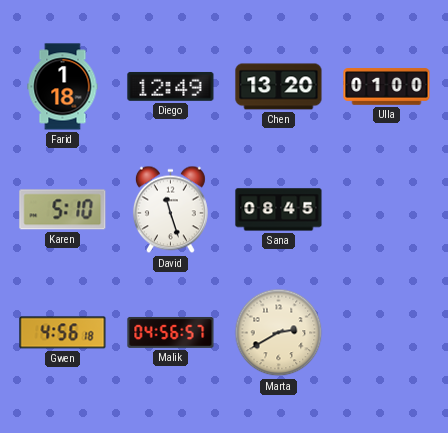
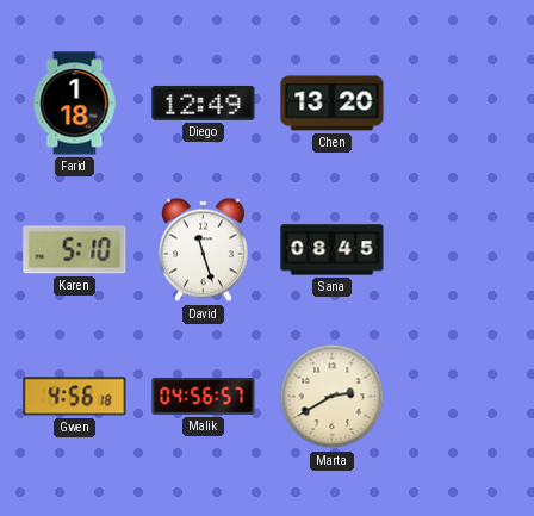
Ulla: 01:00 -> none
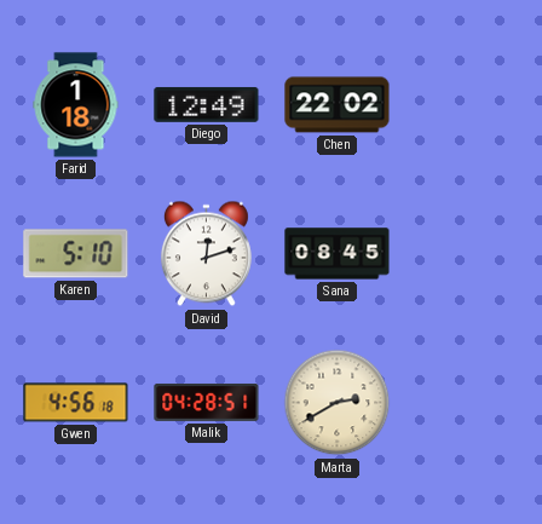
Chen: 13:20 -> 22:02
David: 11:27 -> 12:12
Malik: 04:56 -> 04:28
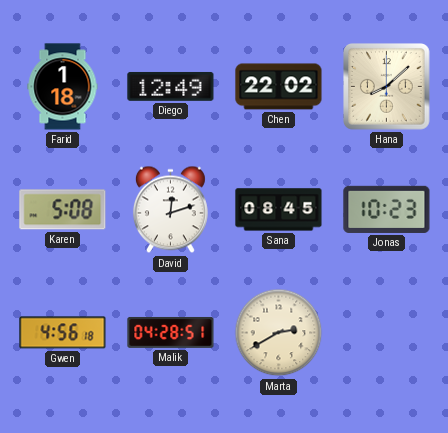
Hana: none -> 8:08
Karen: 5:10 -> 5:08
Jonas: none -> 10:23
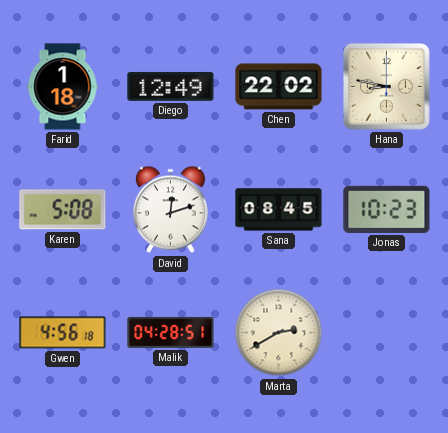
Hana: 8:08 -> 8:47
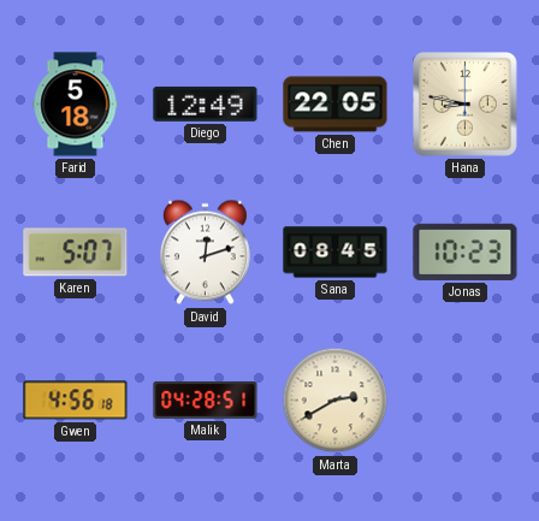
Farid: 1:18 -> 5:18
Chen: 22:02 -> 22:05
Karen: 5:08 -> 5:07
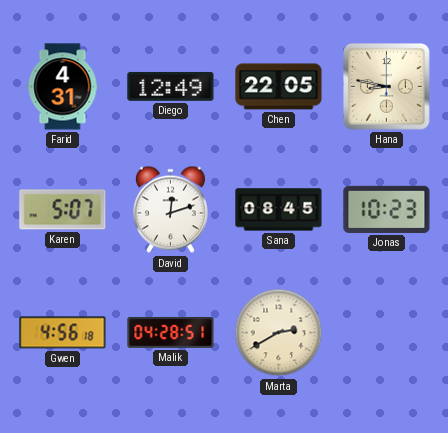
Farid: 5:18 -> 4:31
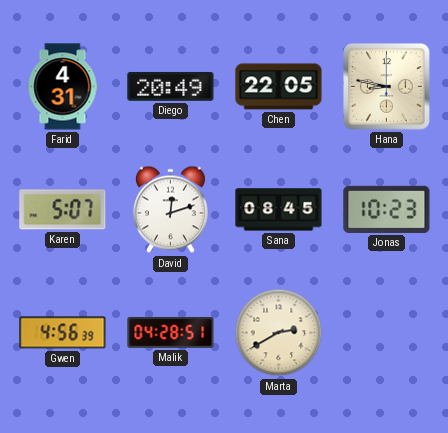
Diego: 12:49 -> 20:49
Gwen: 4:56:18 -> 4:56:39
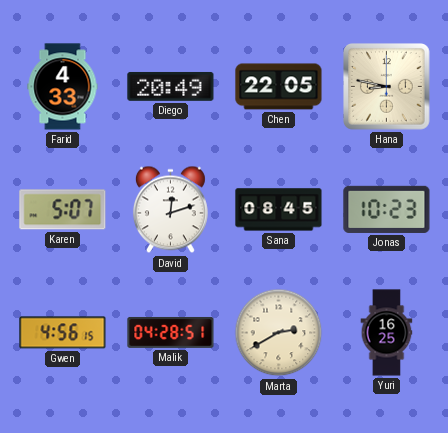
Farid: 4:31 -> 4:33
Gwen: 4:56:39 -> 4:56:15
Yuri: none -> 16:25
